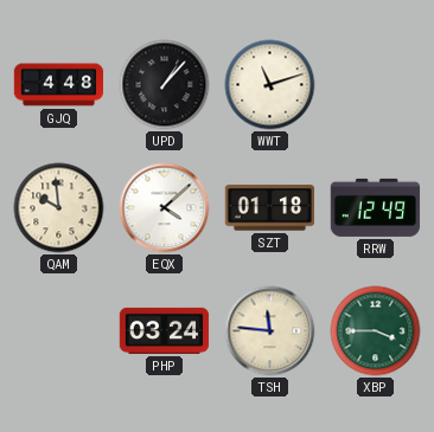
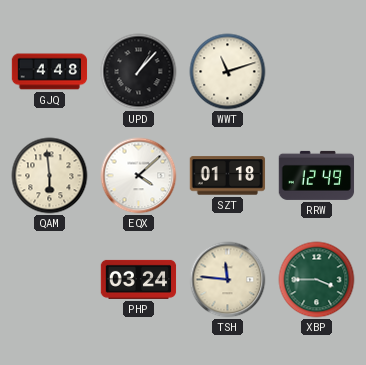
QAM: 9:59 -> 5:59
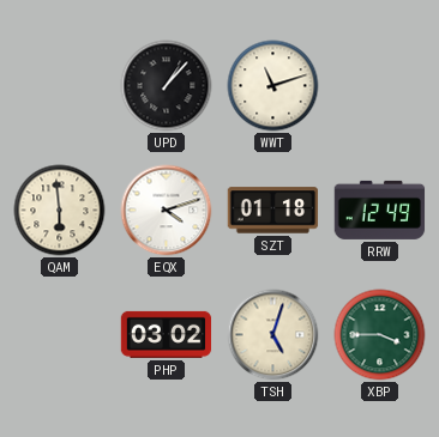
GJQ: 4:48 -> none
EQX: 4:08 -> 4:12
PHP: 03:24 -> 03:02
TSH: 11:46 -> 5:03
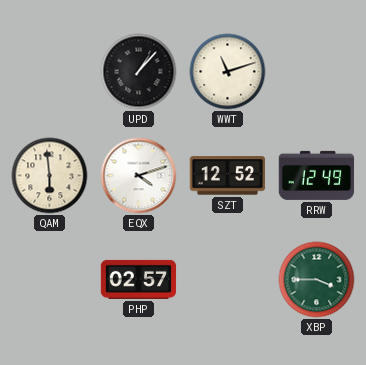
SZT: 01:18 -> 12:52
PHP: 03:02 -> 02:57
TSH: 5:03 -> none
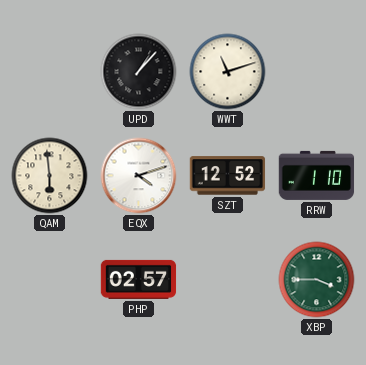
RRW: 12:49 -> 1:10
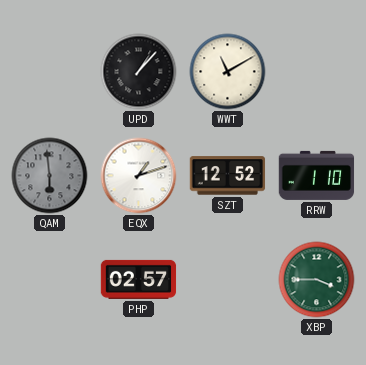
WWT: 11:12 -> 11:10
QAM dial: cream -> grey
EQX: 4:12 -> 1:12
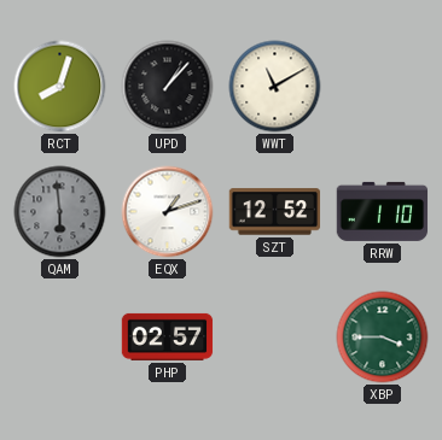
RCT: none -> 8:03
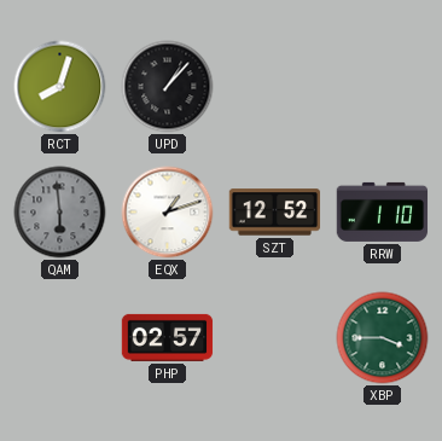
WWT: 11:10 -> none
